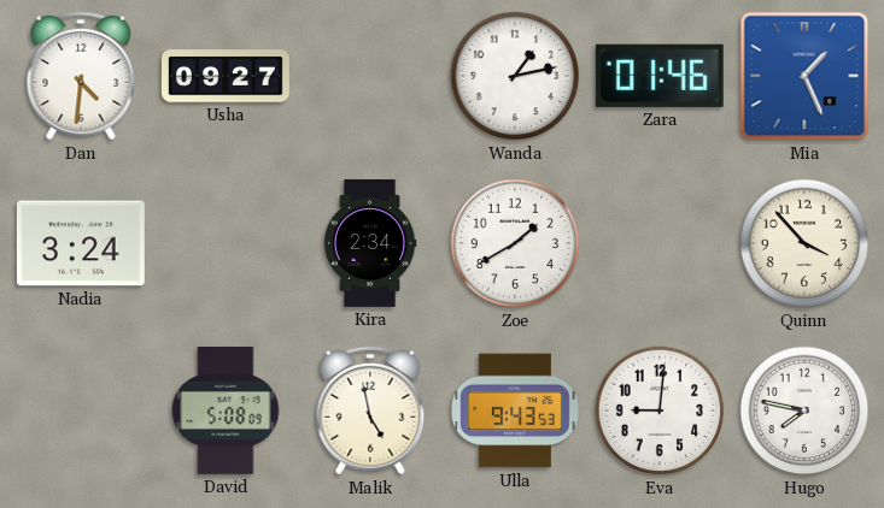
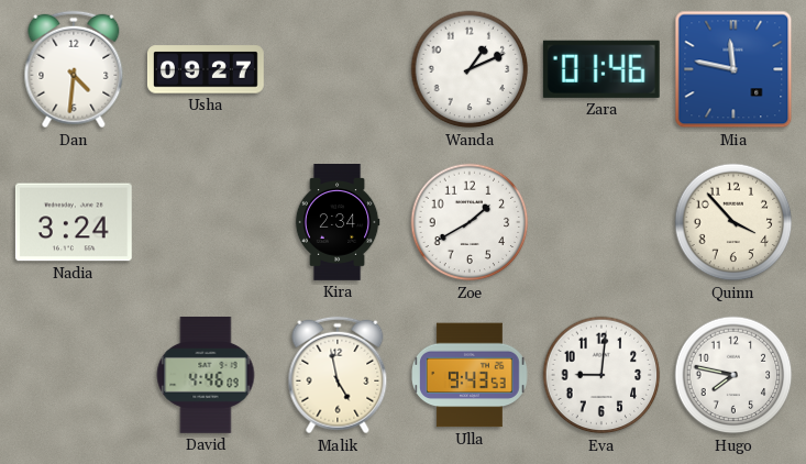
Wanda: 1:13 -> 1:11
Mia: 1:26 -> 11:47
David: 5:08 -> 4:46
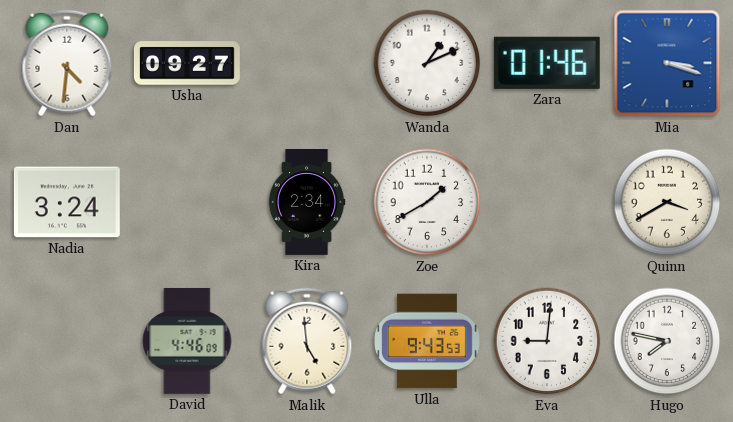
Mia: 11:47 -> 3:18
Quinn: 3:53 -> 3:40
Malik: 4:58 -> 4:59
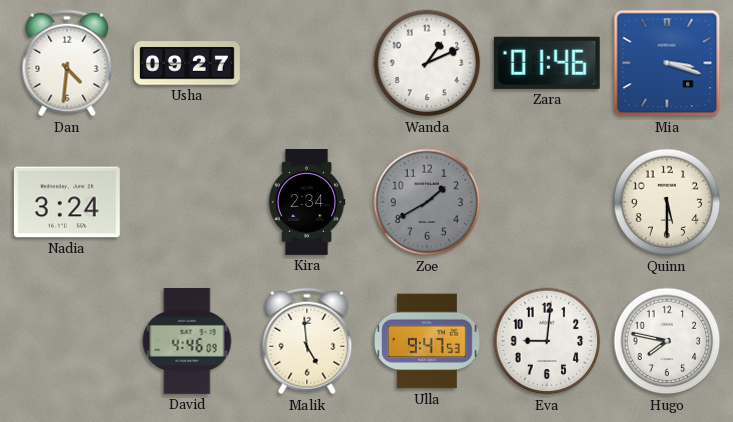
Zoe dial: white -> grey
Quinn: 3:40 -> 5:30
Ulla: 9:43 -> 9:47
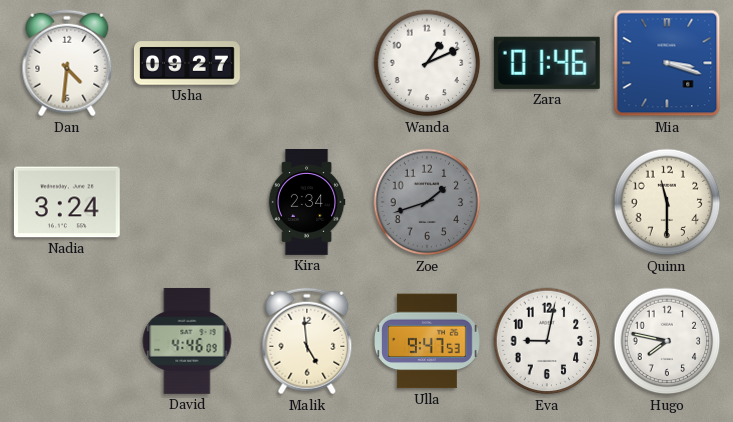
Zoe: 1:40 -> 1:42
Quinn: 5:30 -> 11:30
Eva: 9:01 -> 9:02
